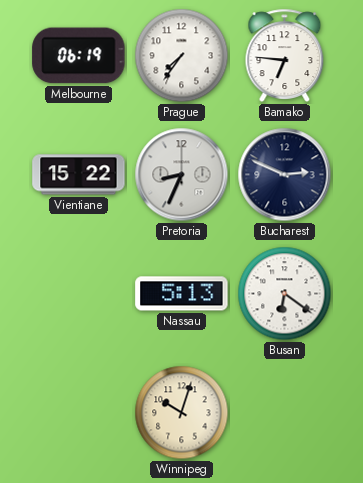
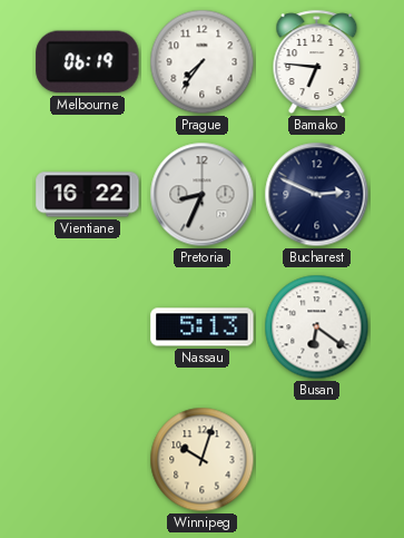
Vientiane: 15:22 -> 16:22
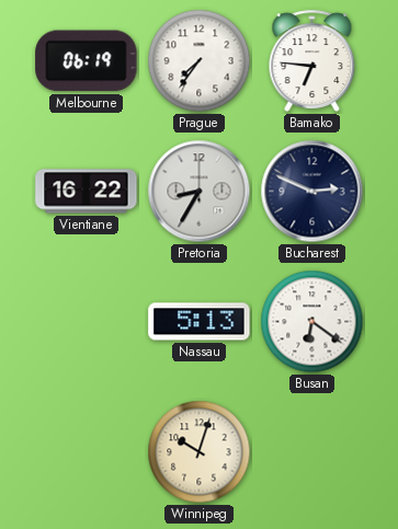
Pretoria: 8:34 -> 8:35
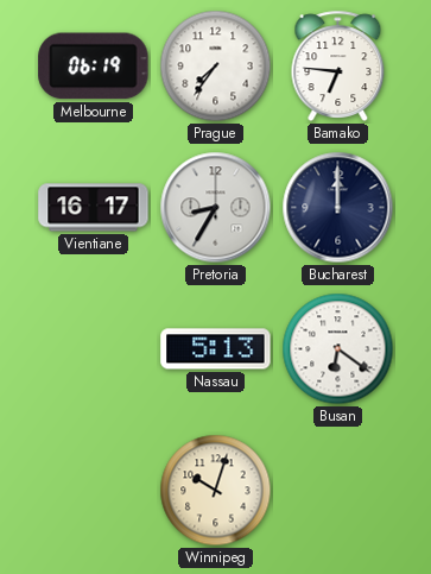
Vientiane: 16:22 -> 16:17
Bucharest: 2:49 -> 12:00
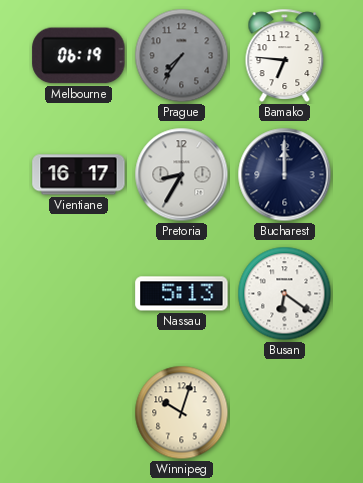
Prague dial: white -> grey
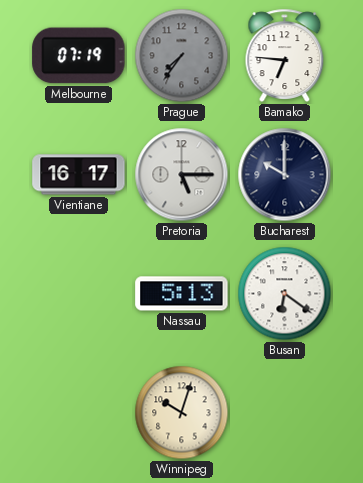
Melbourne: 06:19 -> 07:19
Pretoria: 8:35 -> 5:15
Bucharest: 12:00 -> 10:00
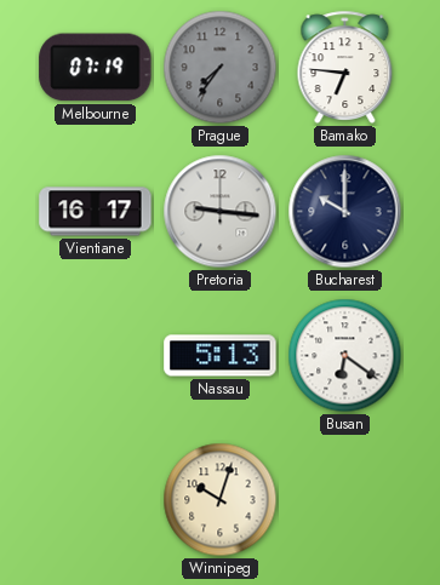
Pretoria: 5:15 -> 9:16
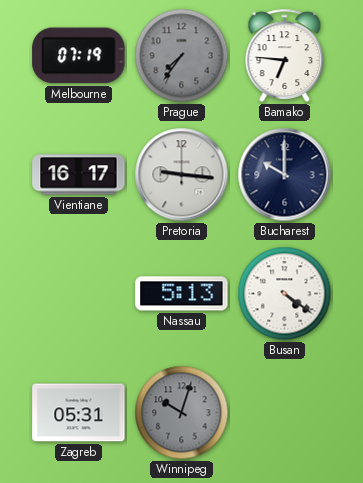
Busan: 6:21 -> 4:21
Zagreb: none -> 05:31
Winnipeg dial: cream -> grey
